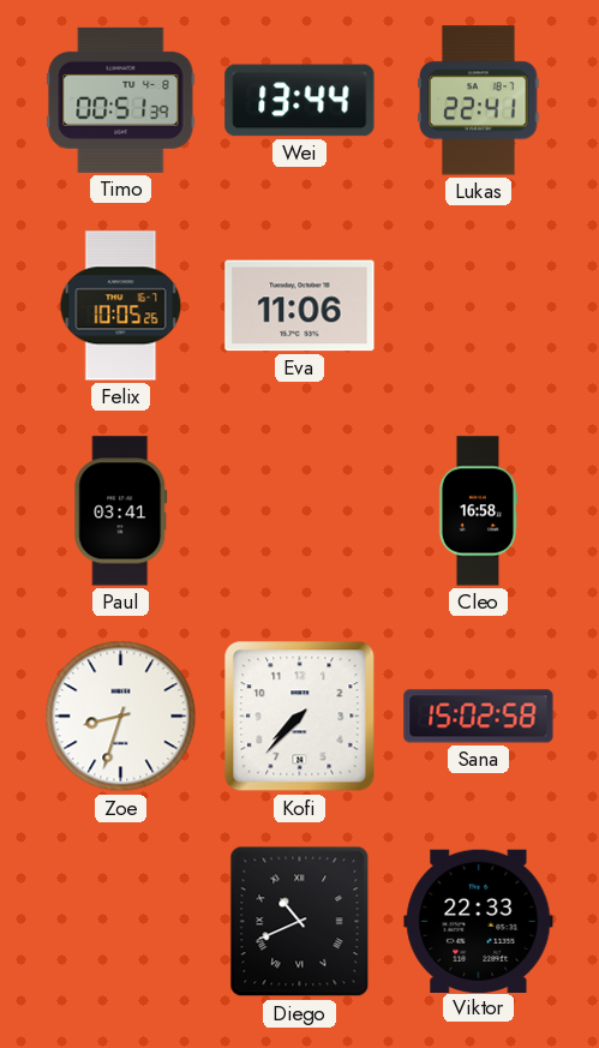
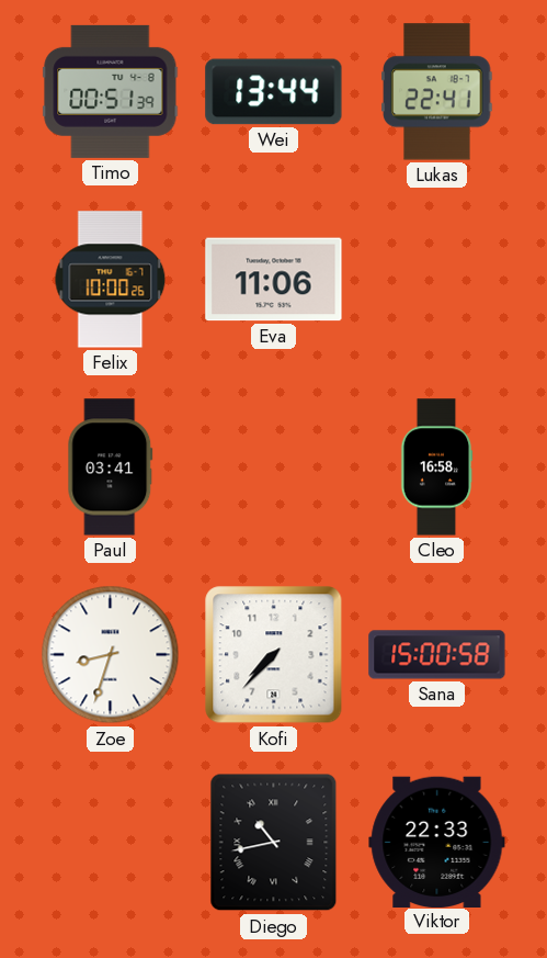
Felix: 10:05 -> 10:00
Sana: 15:02 -> 15:00
Diego: 10:41 -> 10:43
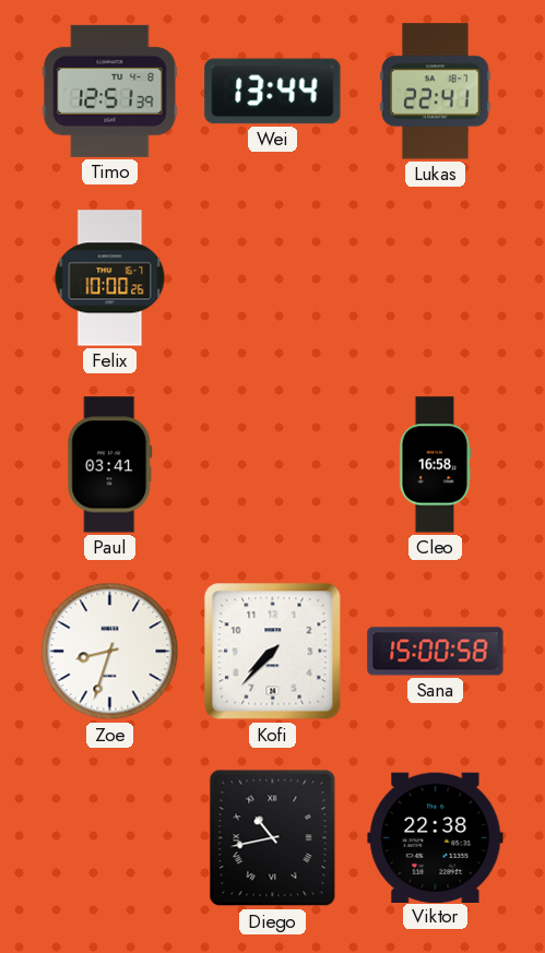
Timo: 00:51 -> 12:51
Eva: 11:06 -> none
Viktor: 22:33 -> 22:38
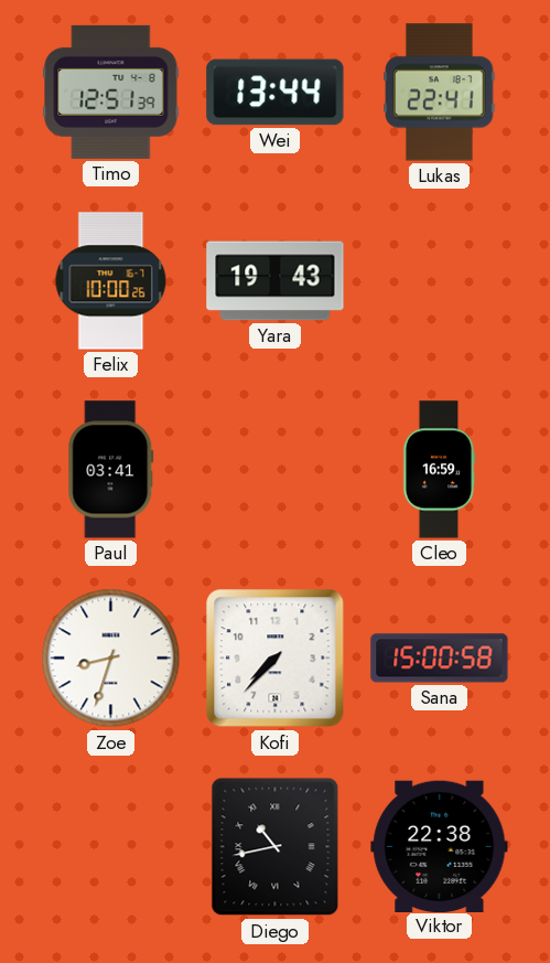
Yara: none -> 19:43
Cleo: 16:58 -> 16:59
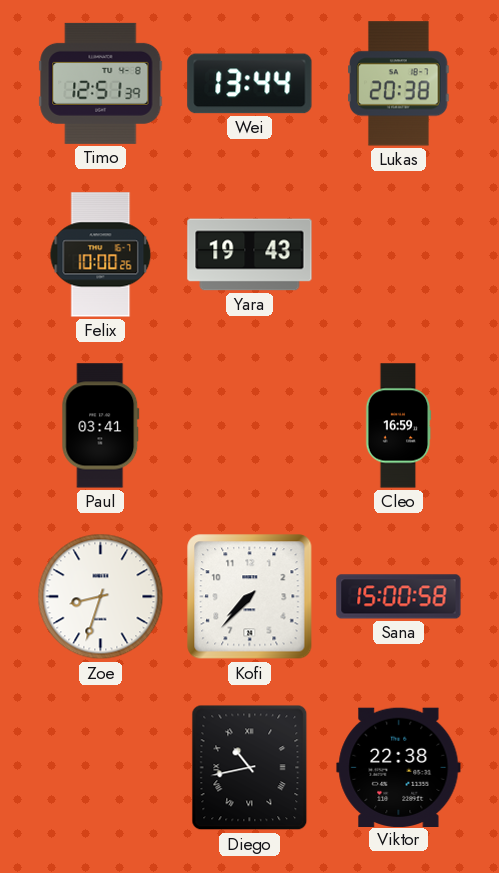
Lukas: 22:41 -> 20:38
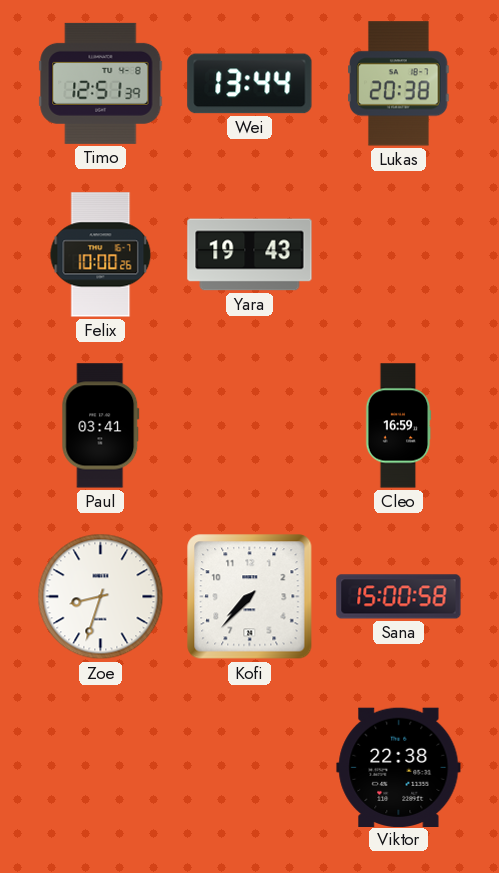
Diego: 10:43 -> none
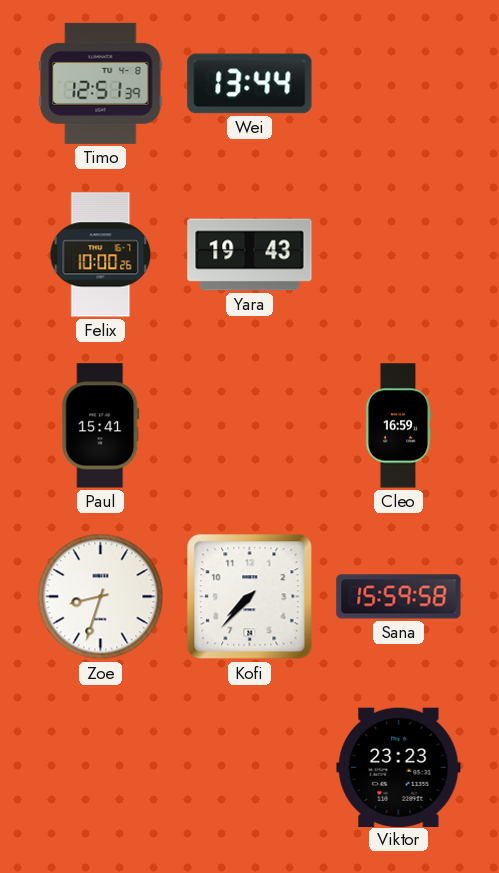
Lukas: 20:38 -> none
Paul: 03:41 -> 15:41
Sana: 15:00 -> 15:59
Viktor: 22:38 -> 23:23
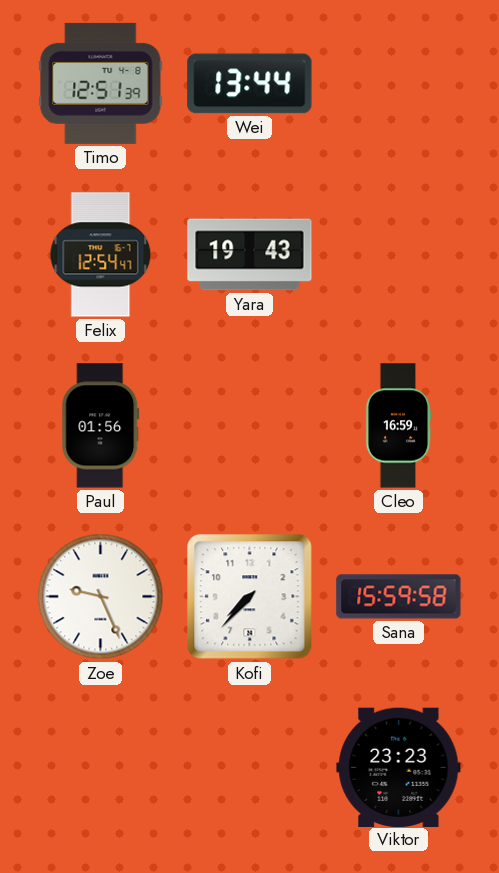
Felix: 10:00 -> 12:54
Paul: 15:41 -> 01:56
Zoe: 8:33 -> 9:26
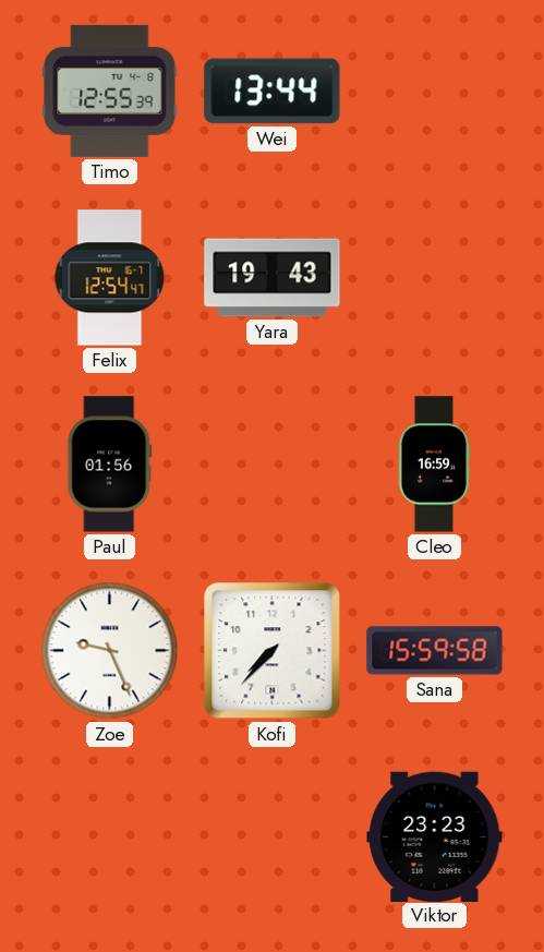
Timo: 12:51 -> 12:55
